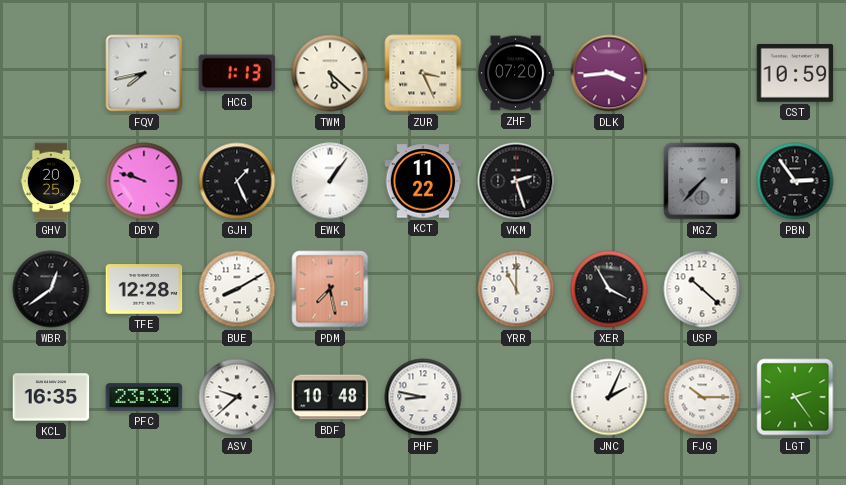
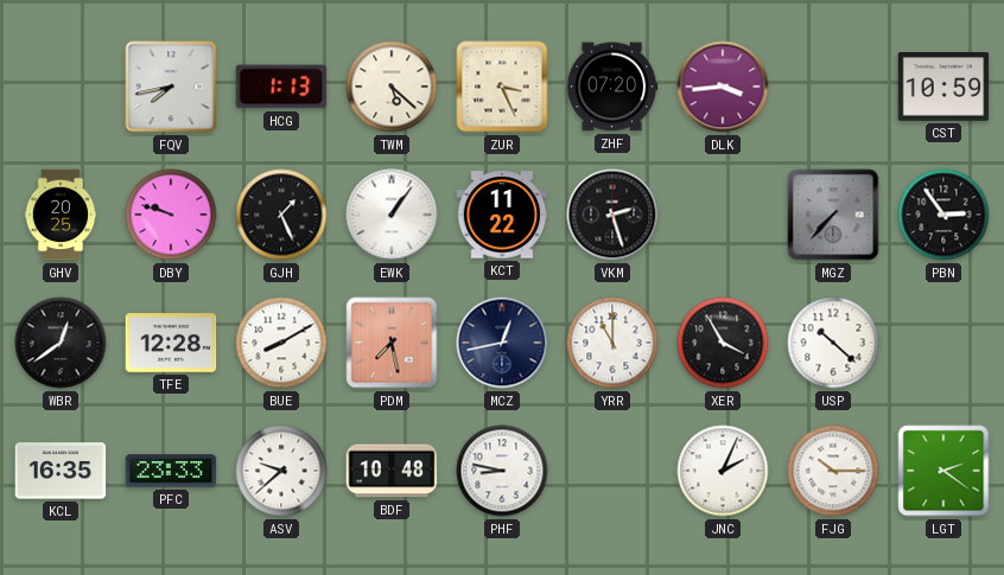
MCZ: none -> 12:43
LGT: 2:24 -> 2:21
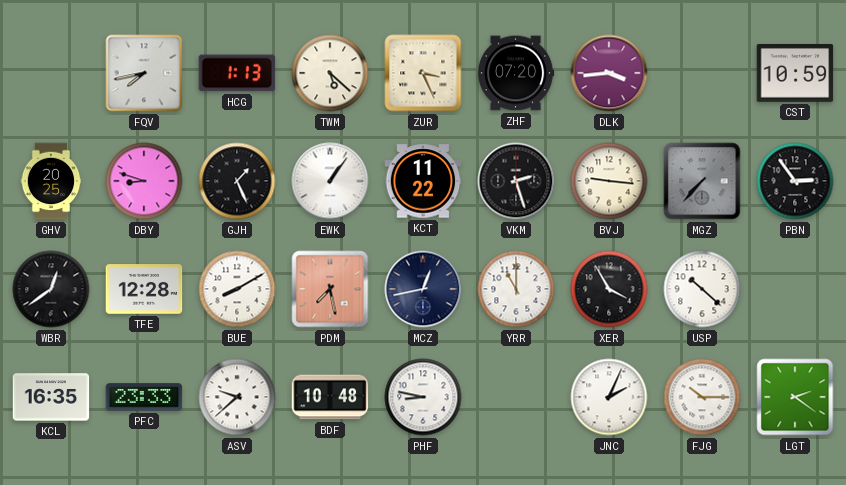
DBY: 9:48 -> 8:48
BVJ: none -> 9:16
